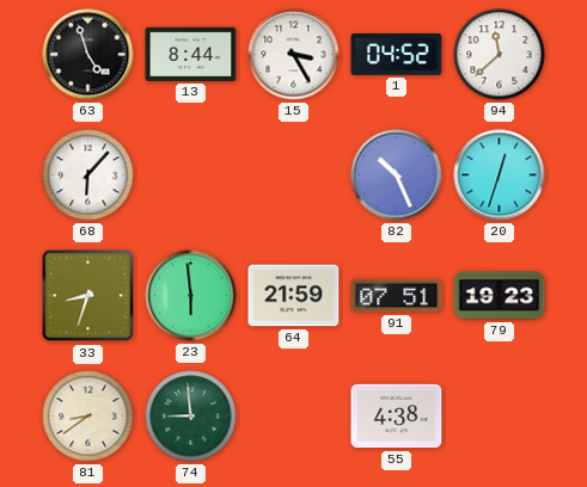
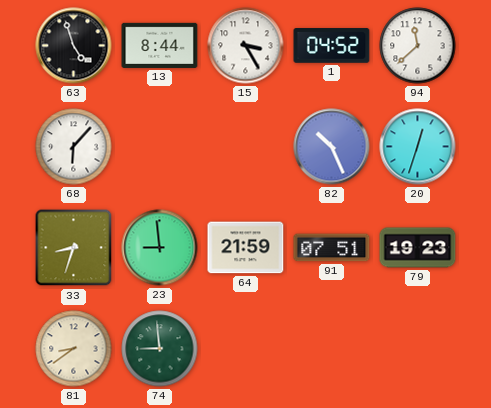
23: 5:59 -> 8:59
55: 4:38 -> none
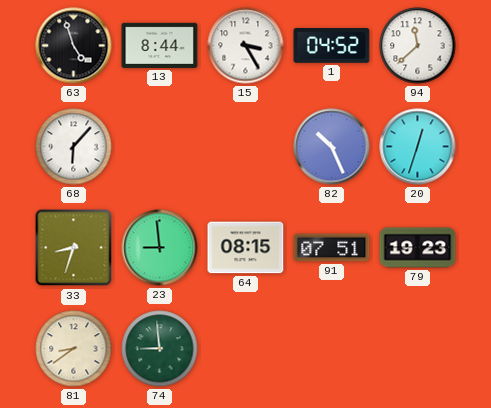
64: 21:59 -> 08:15
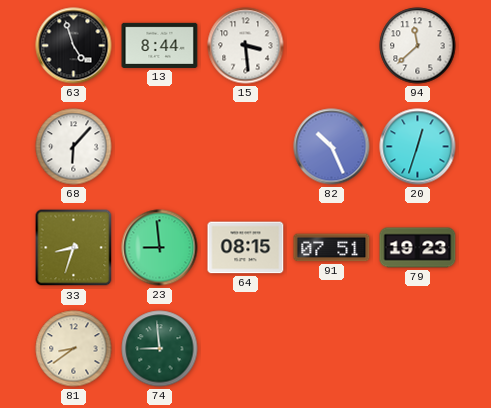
15: 3:25 -> 3:29
1: 04:52 -> none
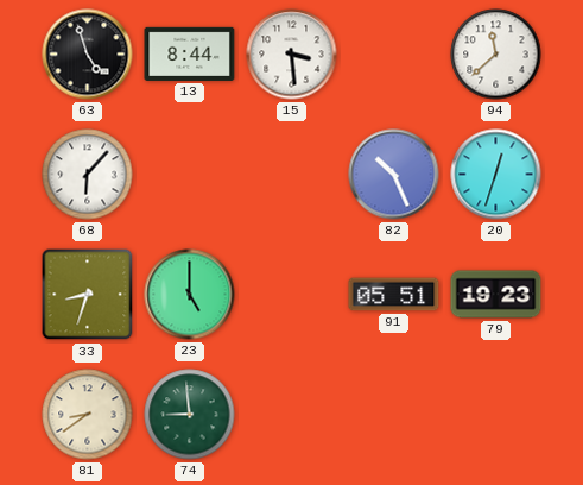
23: 8:59 -> 5:00
64: 08:15 -> none
91: 07:51 -> 05:51
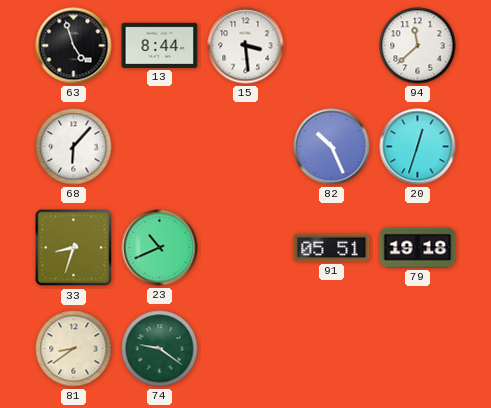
23: 5:00 -> 10:41
79: 19:23 -> 19:18
74: 8:59 -> 9:21
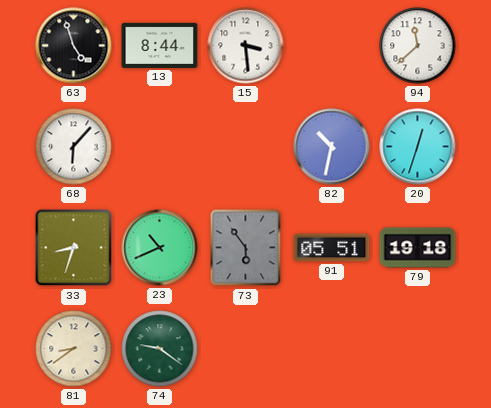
82: 10:26 -> 10:32
73: none -> 5:54
